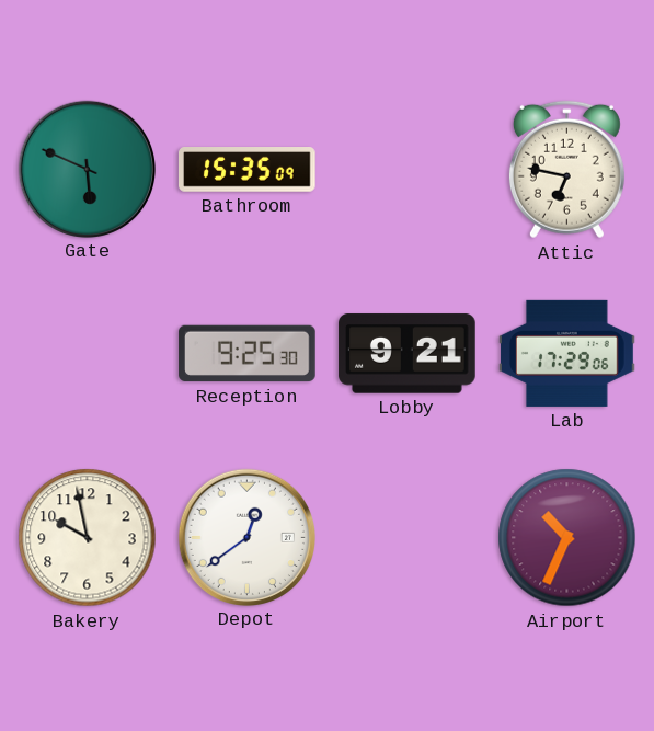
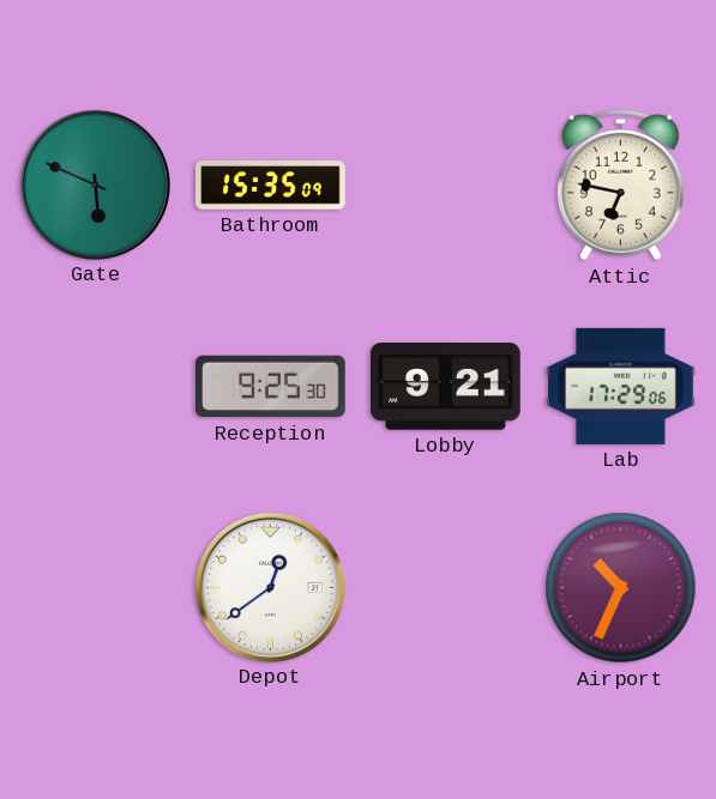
Bakery: 9:58 -> none
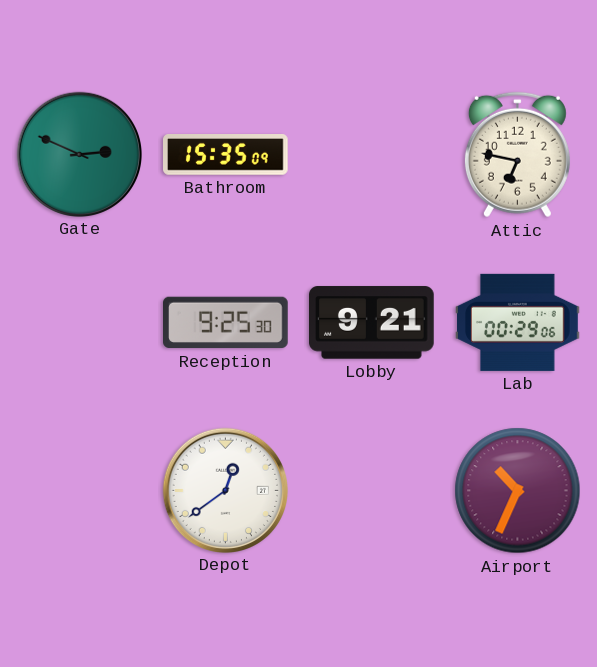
Gate: 5:49 -> 2:49
Lab: 17:29 -> 00:29
